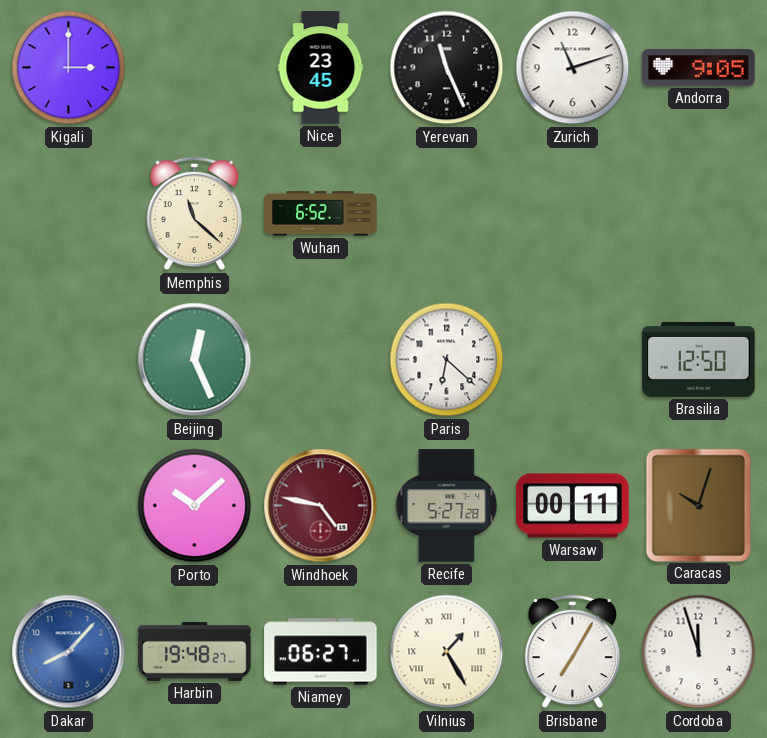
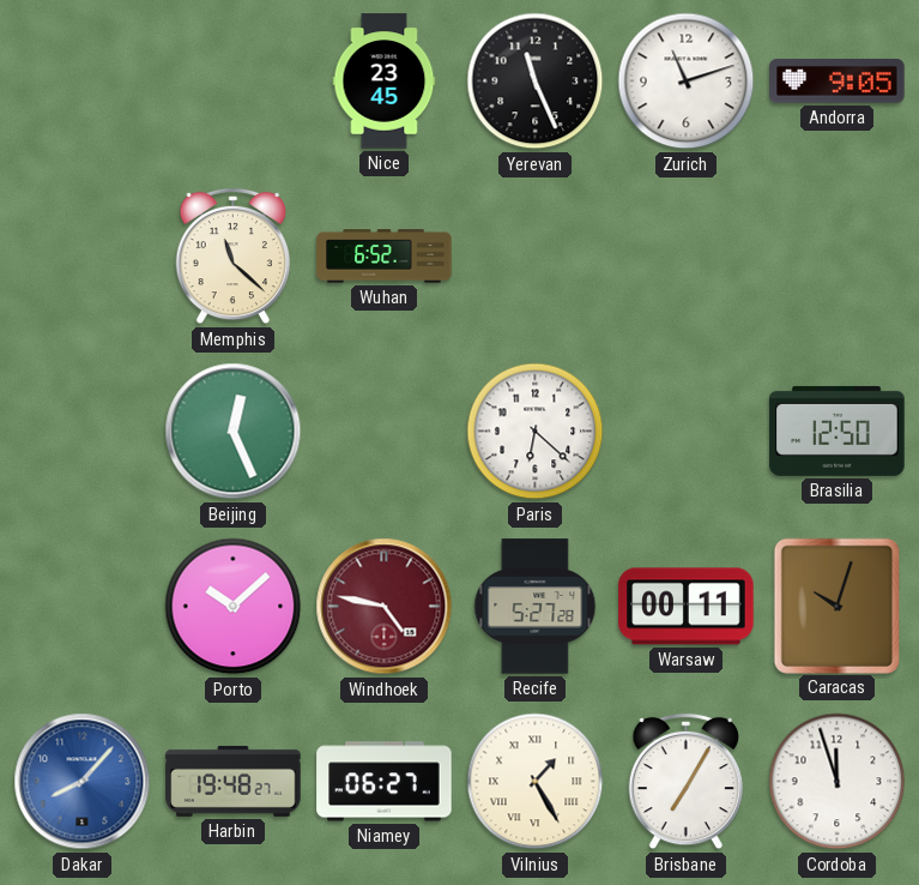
Kigali: 3:00 -> none
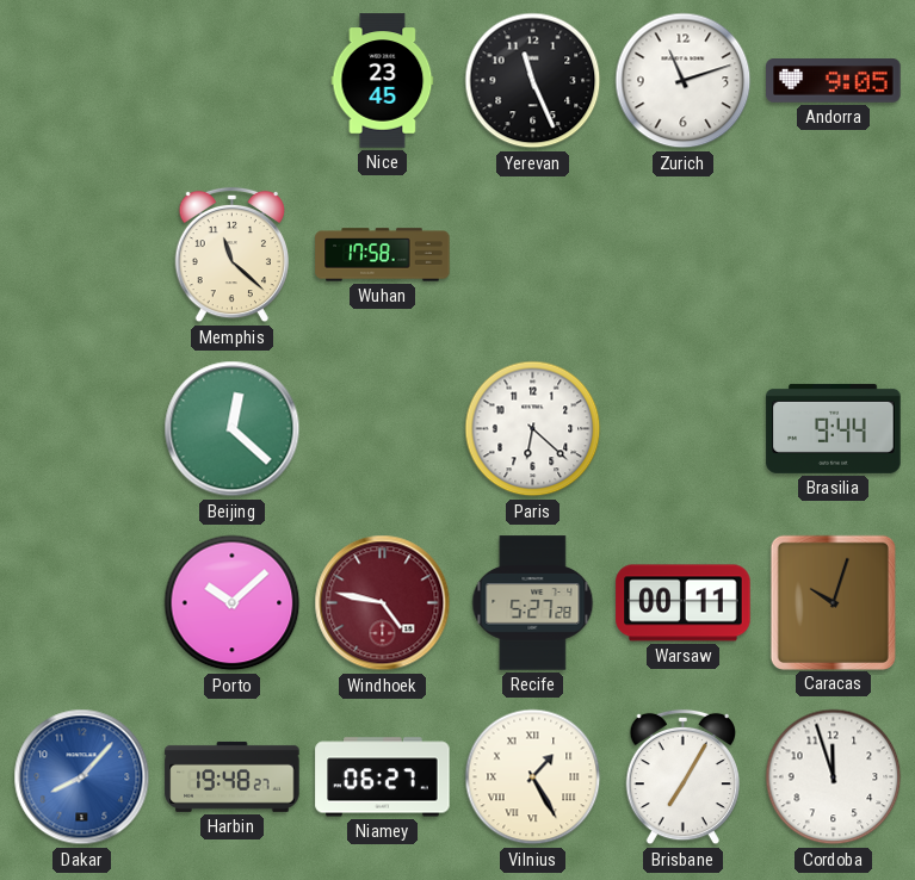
Wuhan: 6:52 -> 17:58
Beijing: 12:26 -> 12:22
Brasilia: 12:50 -> 9:44
